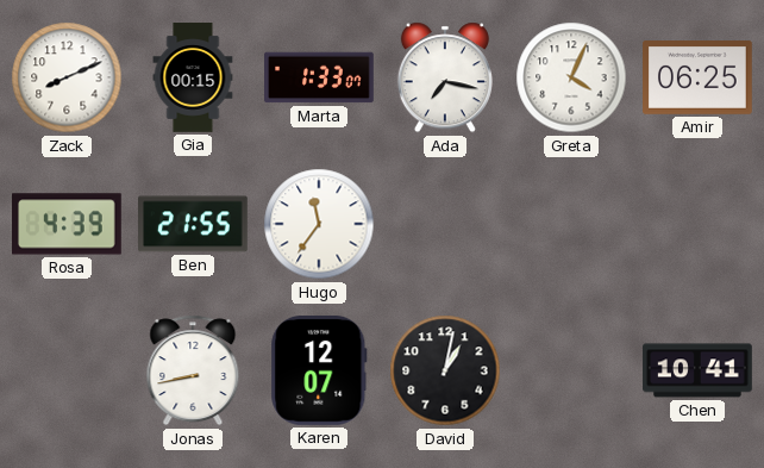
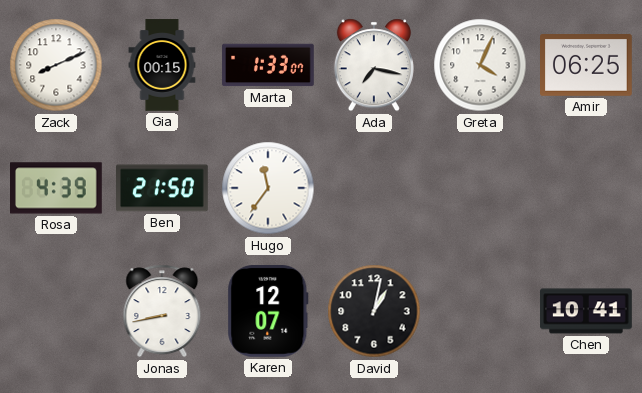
Ben: 21:55 -> 21:50
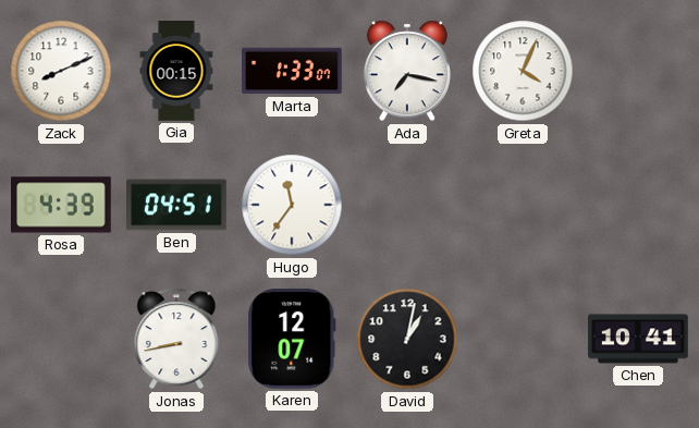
Amir: 06:25 -> none
Ben: 21:50 -> 04:51
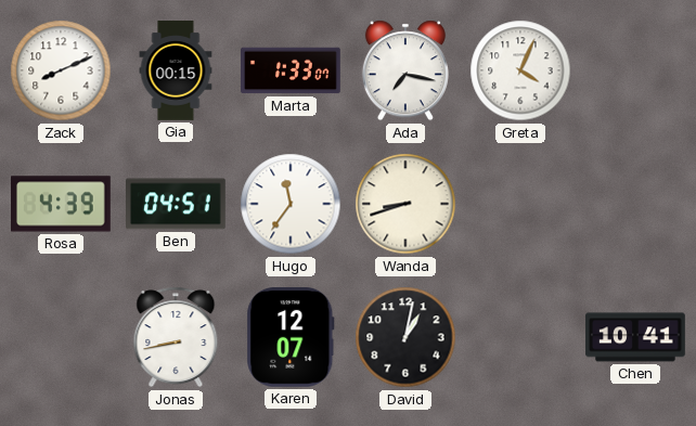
Wanda: none -> 8:42
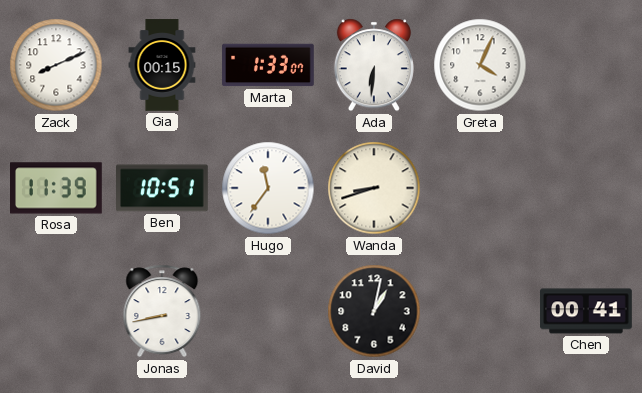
Ada: 7:17 -> 6:31
Rosa: 4:39 -> 11:39
Ben: 04:51 -> 10:51
Karen: 12:07 -> none
Chen: 10:41 -> 00:41
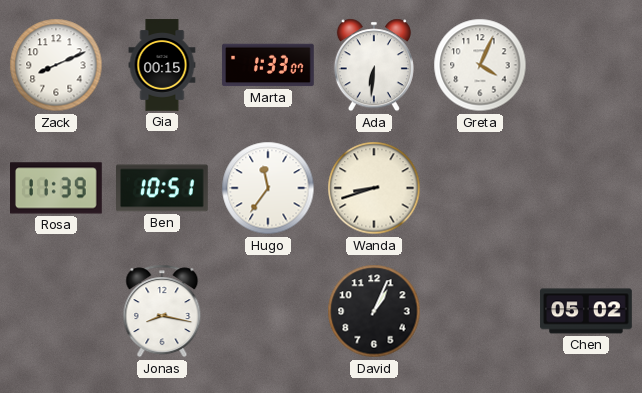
Jonas: 8:43 -> 8:17
David: 1:02 -> 1:04
Chen: 00:41 -> 05:02
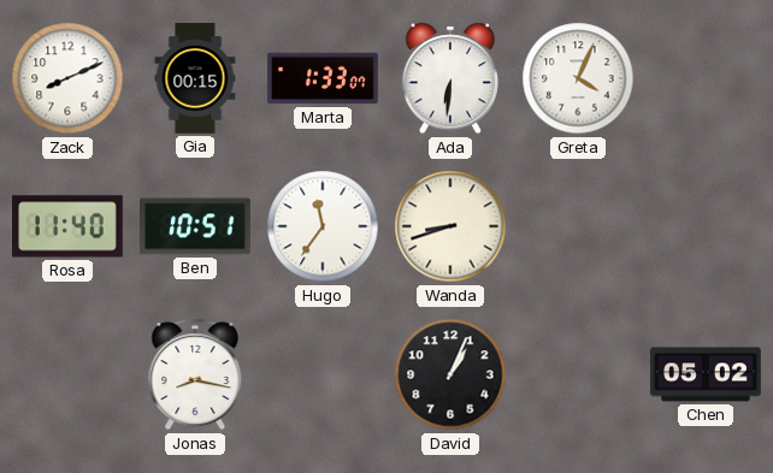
Rosa: 11:39 -> 11:40
